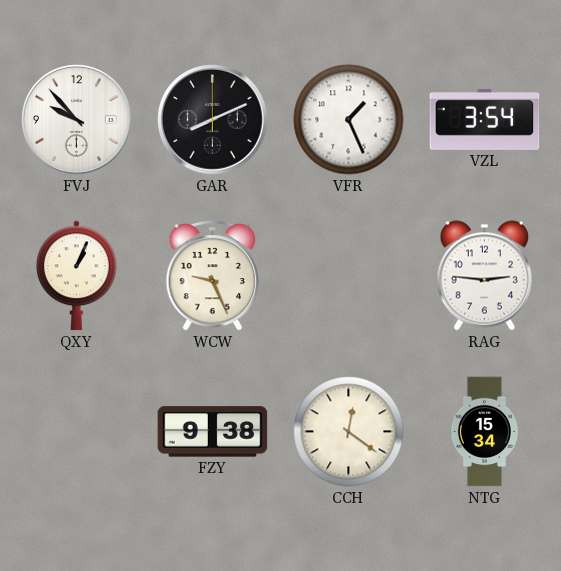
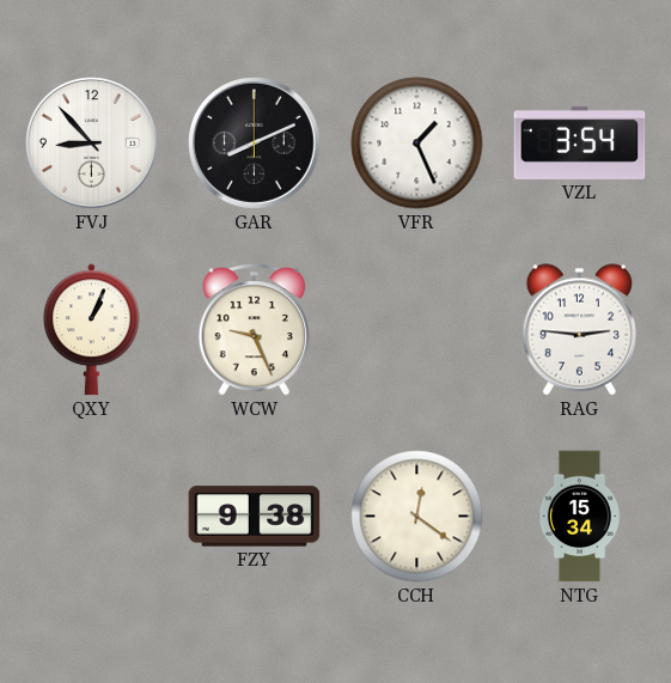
FVJ: 9:53 -> 8:53
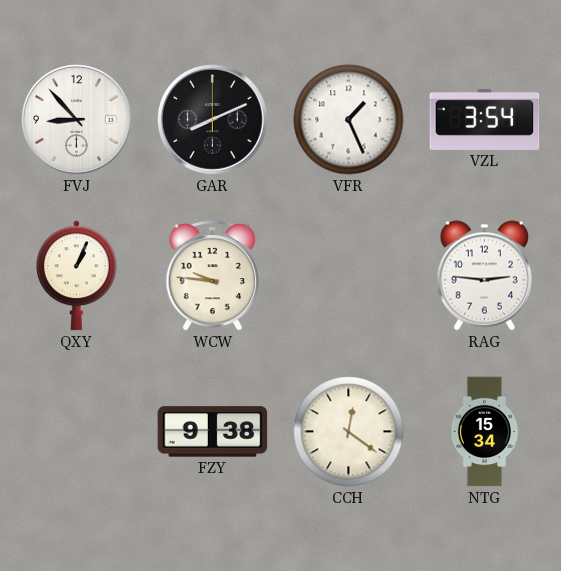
WCW: 9:26 -> 9:46
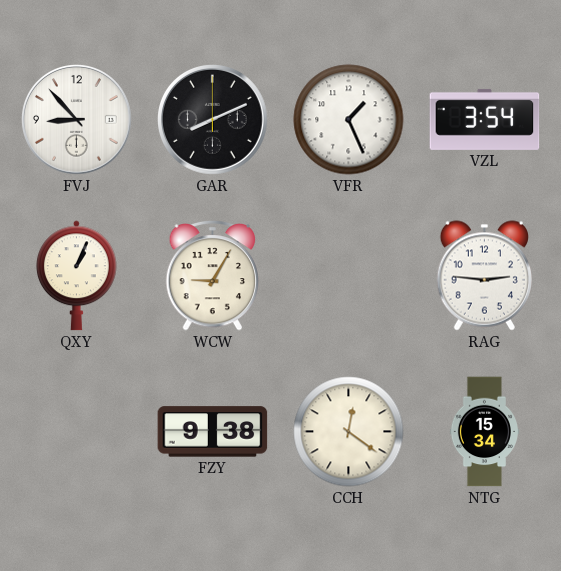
WCW: 9:46 -> 9:05
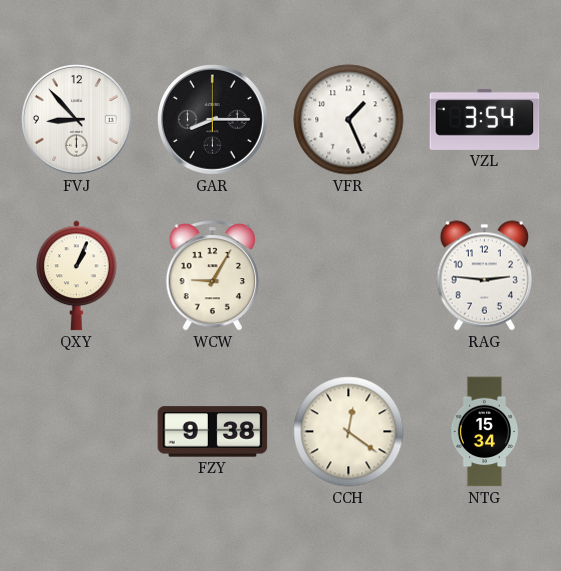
GAR: 8:11 -> 8:15
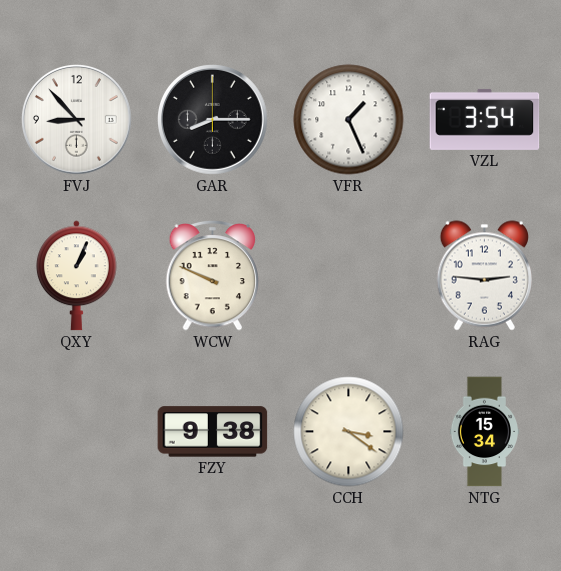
WCW: 9:05 -> 9:49
CCH: 12:21 -> 3:21
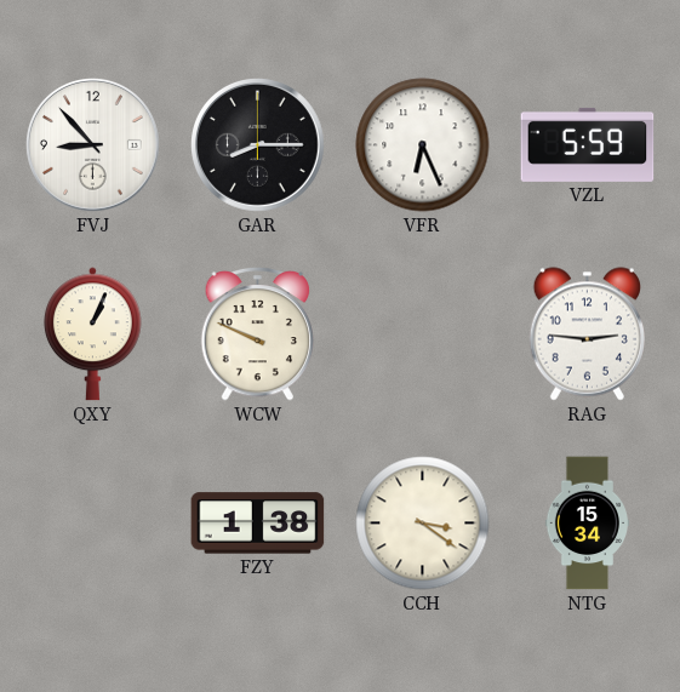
VFR: 1:26 -> 6:26
VZL: 3:54 -> 5:59
FZY: 9:38 -> 1:38
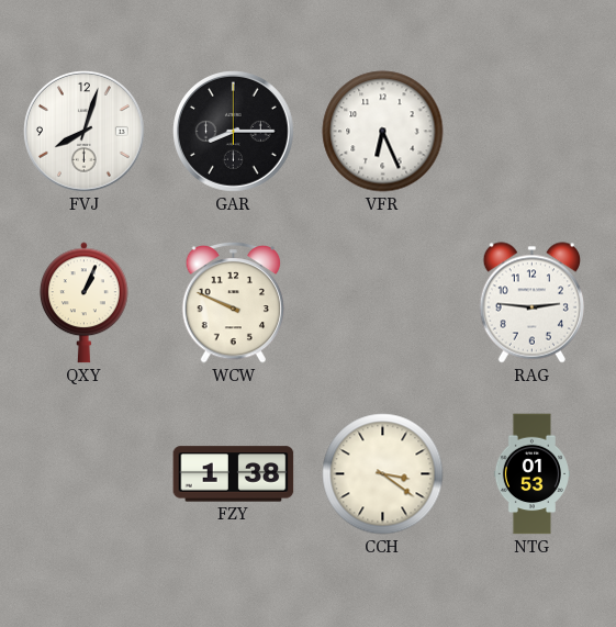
FVJ: 8:53 -> 8:03
VZL: 5:59 -> none
NTG: 15:34 -> 01:53
